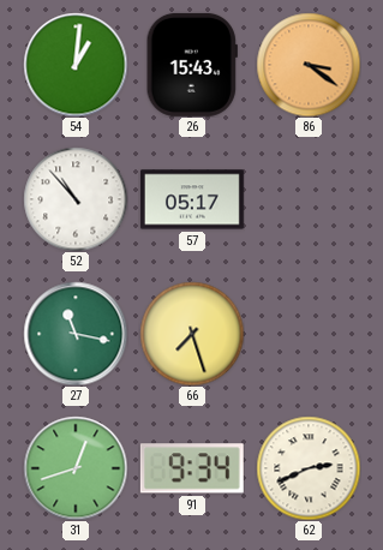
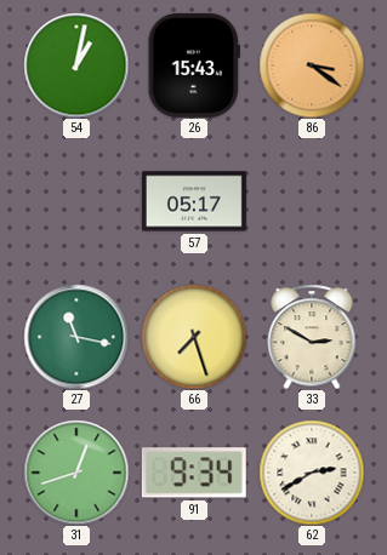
54: 1:01 -> 1:02
52: 10:53 -> none
33: none -> 2:50
62: 2:41 -> 2:40
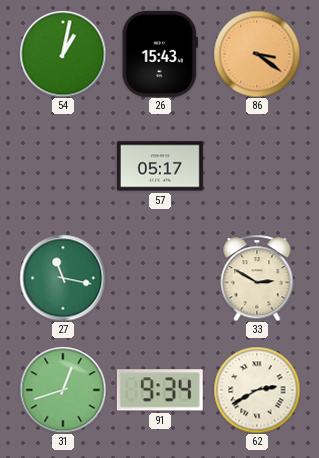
66: 7:27 -> none
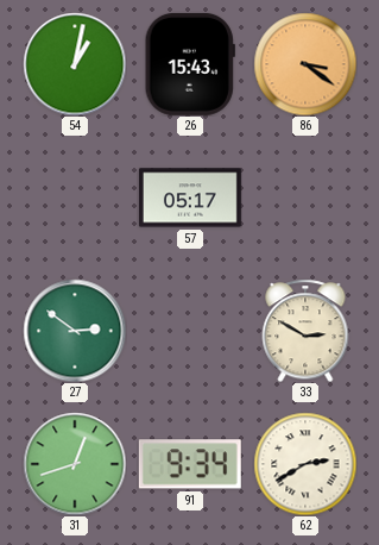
27: 11:17 -> 2:51
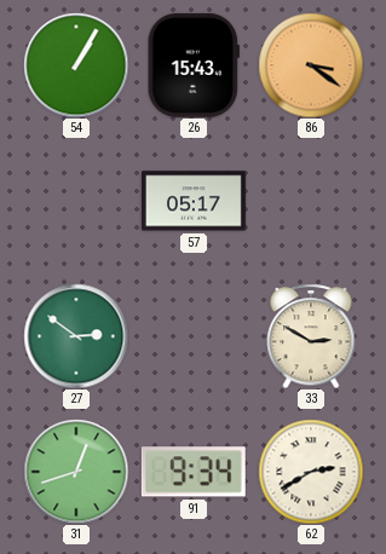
54: 1:02 -> 1:05
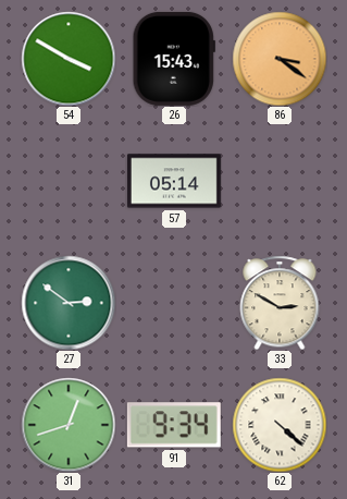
54: 1:05 -> 3:50
57: 05:17 -> 05:14
62: 2:40 -> 4:22
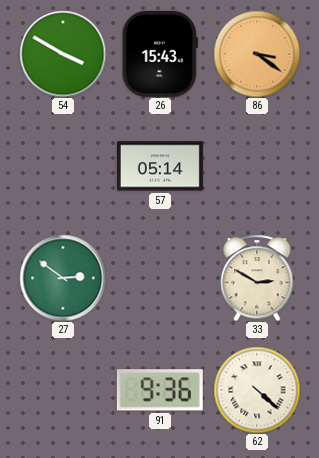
31: 12:42 -> none
91: 9:34 -> 9:36
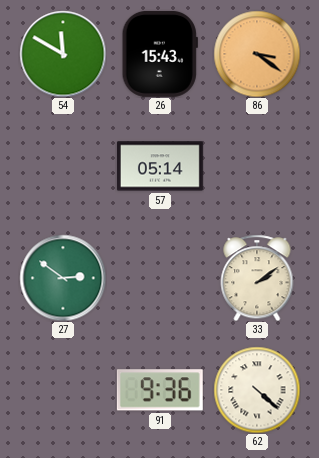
54: 3:50 -> 11:50
33: 2:50 -> 2:09
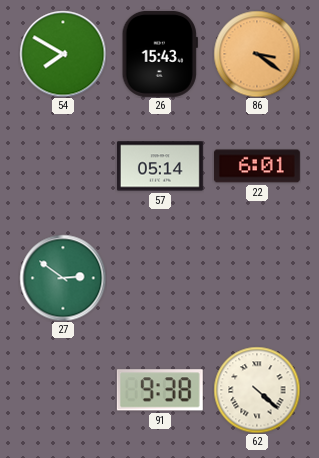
54: 11:50 -> 7:50
22: none -> 6:01
33: 2:09 -> none
91: 9:36 -> 9:38
